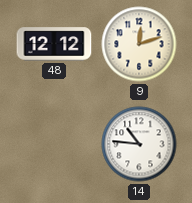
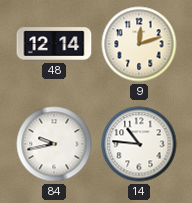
48: 12:12 -> 12:14
84: none -> 9:43
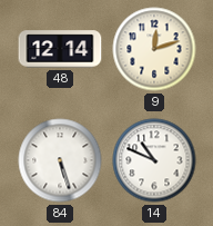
84: 9:43 -> 5:27
14: 10:46 -> 10:49
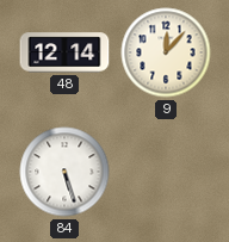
9: 12:12 -> 12:07
14: 10:49 -> none
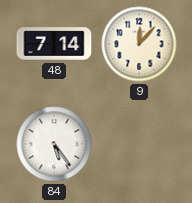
48: 12:14 -> 7:14
84: 5:27 -> 5:24
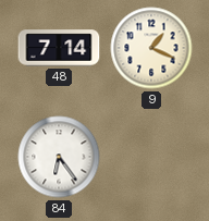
9: 12:07 -> 1:19
84: 5:24 -> 6:24
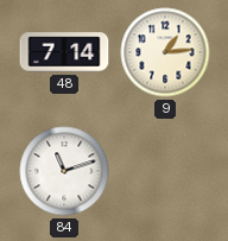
9: 1:19 -> 1:14
84: 6:24 -> 11:12
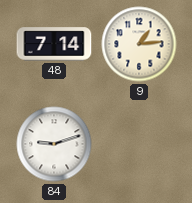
84: 11:12 -> 9:12
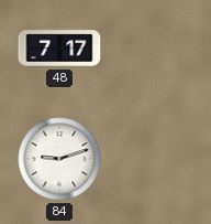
48: 7:14 -> 7:17
9: 1:14 -> none
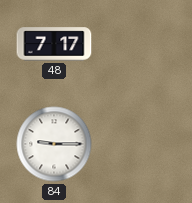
84: 9:12 -> 9:15
